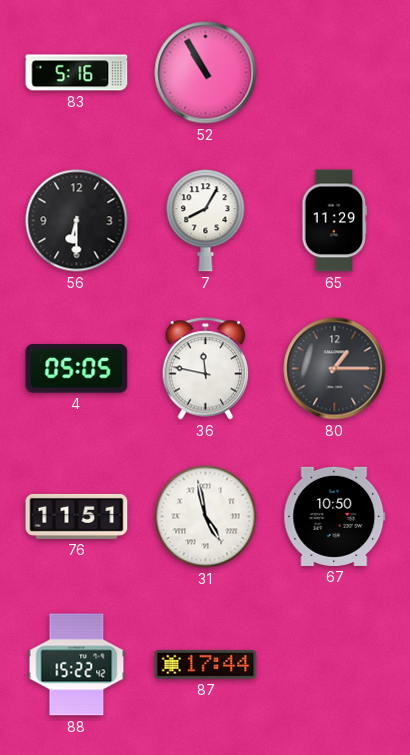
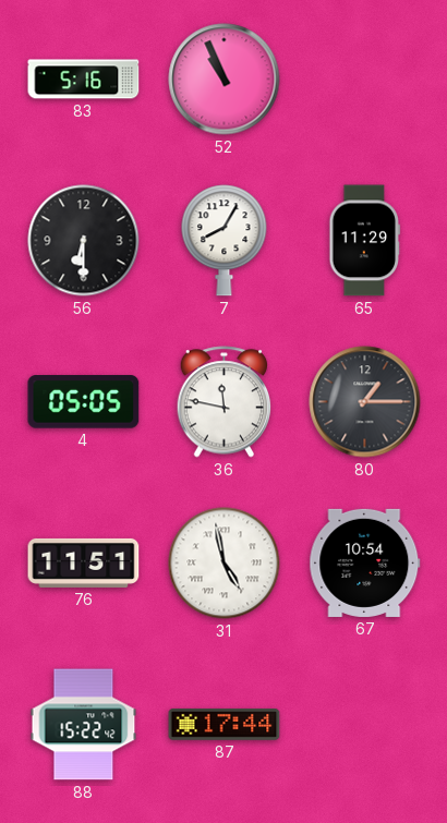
52: 10:55 -> 10:56
67: 10:50 -> 10:54
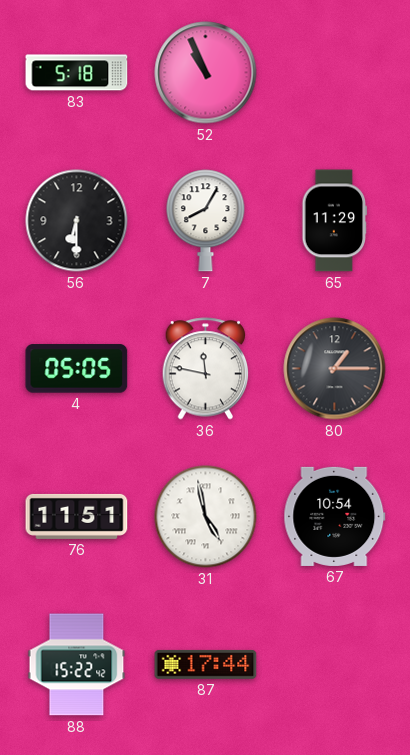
83: 5:16 -> 5:18
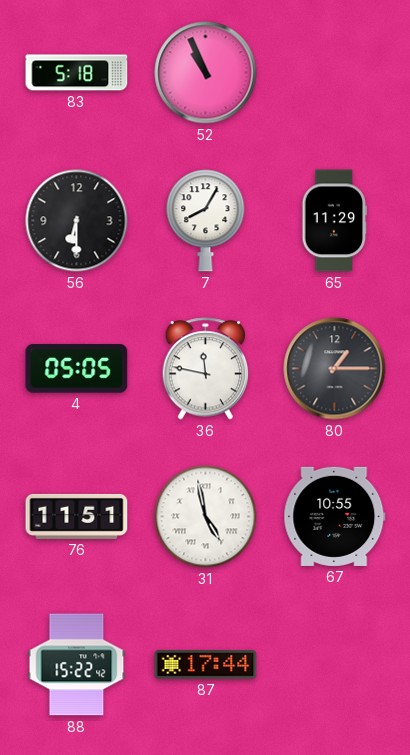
67: 10:54 -> 10:55
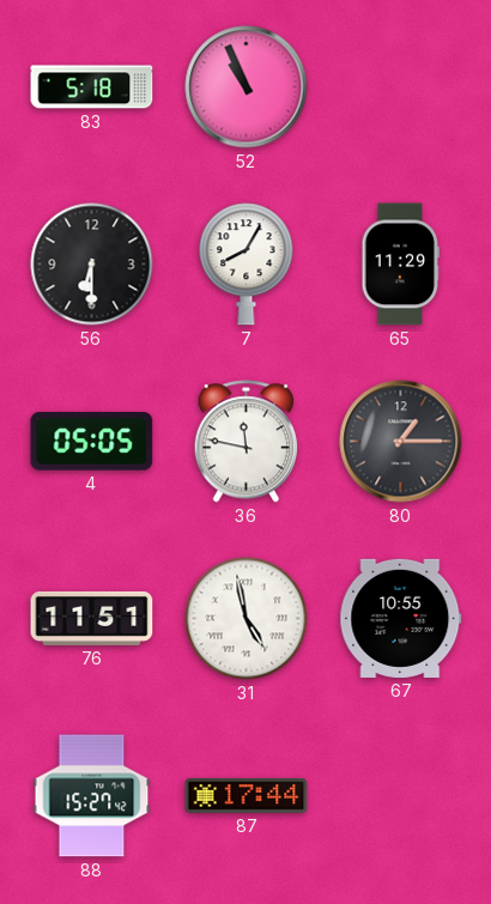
88: 15:22 -> 15:27
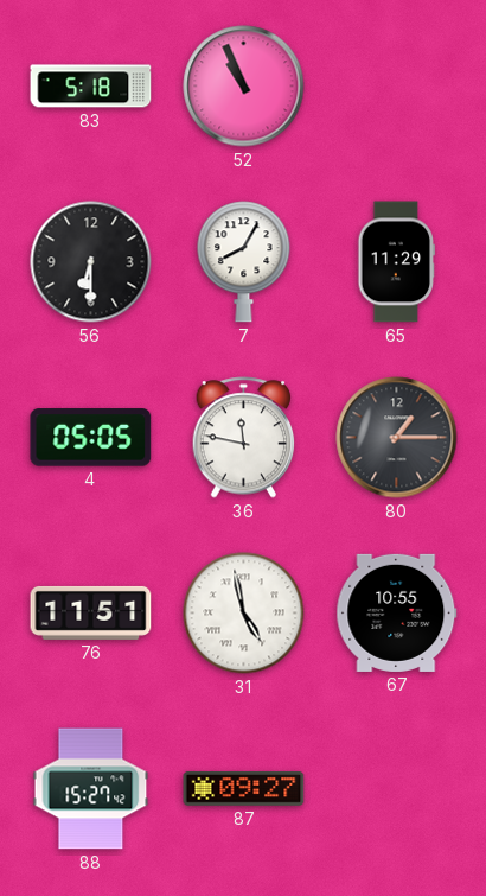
87: 17:44 -> 09:27
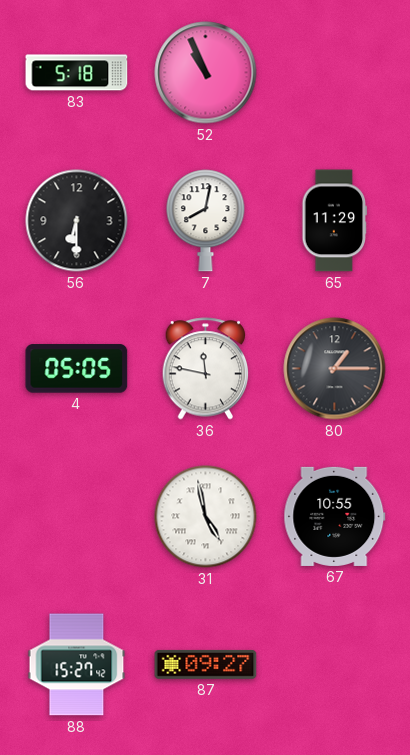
7: 8:05 -> 8:02
76: 11:51 -> none
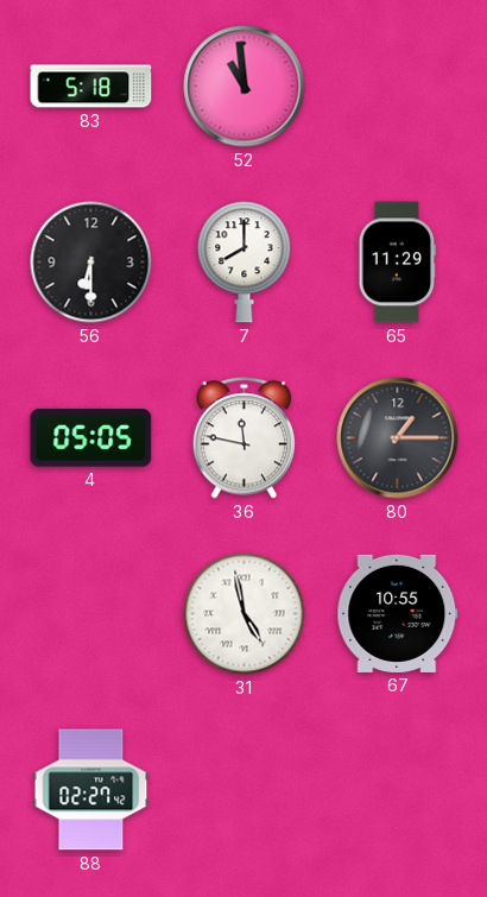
52: 10:56 -> 10:59
7: 8:02 -> 8:00
88: 15:27 -> 02:27
87: 09:27 -> none
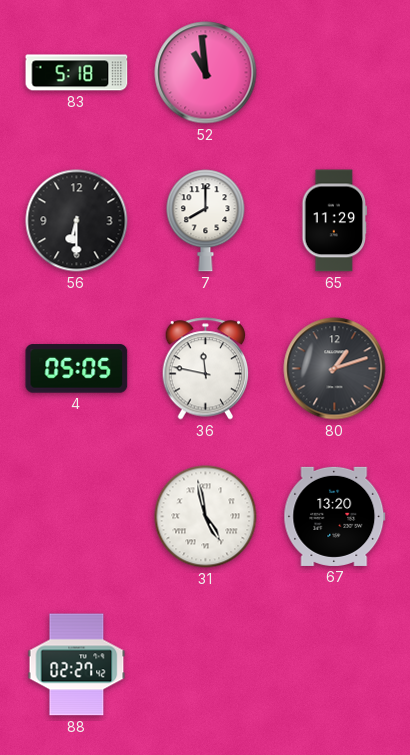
80: 1:15 -> 1:12
67: 10:55 -> 13:20
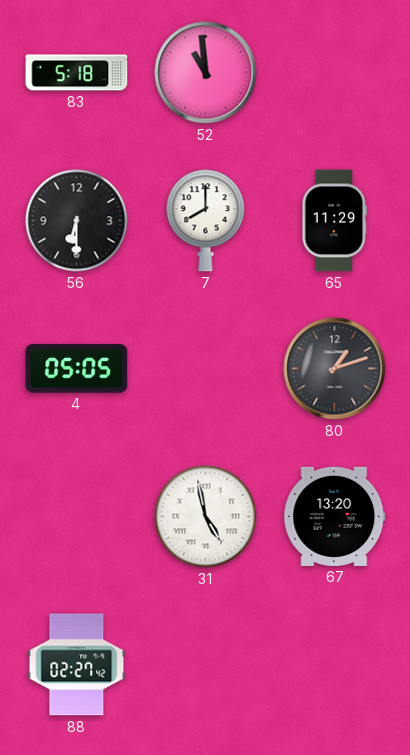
36: 11:47 -> none
